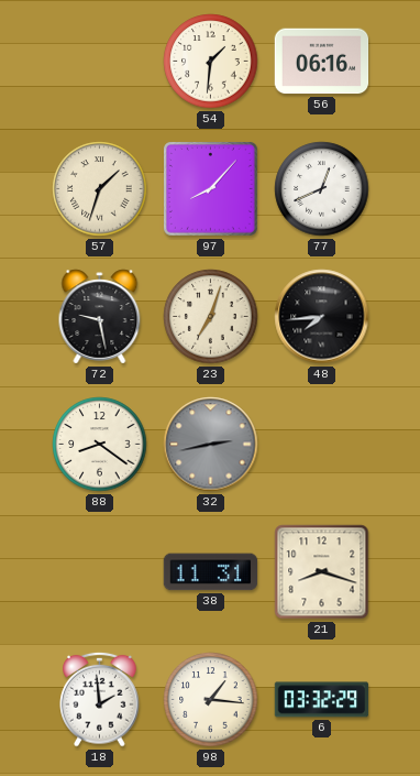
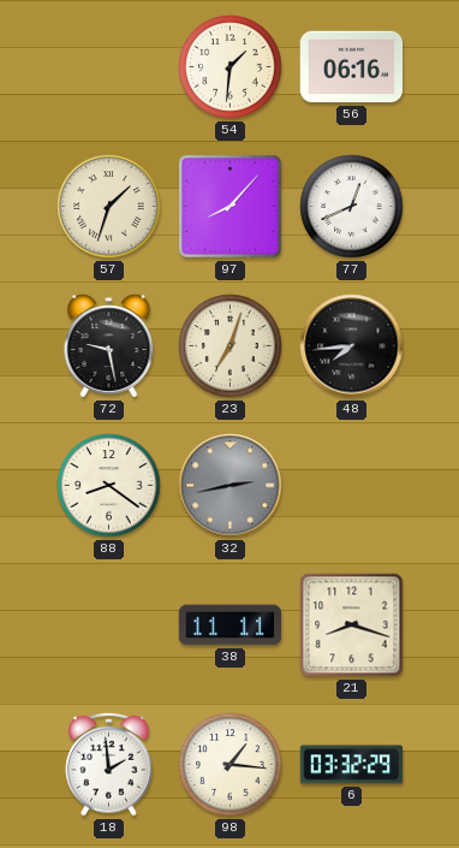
38: 11:31 -> 11:11
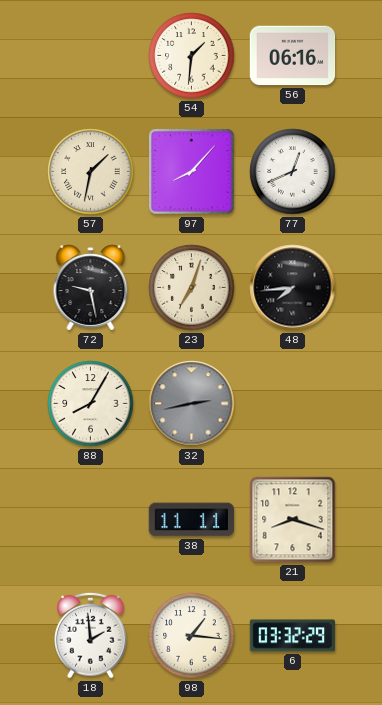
57: 1:33 -> 1:32
88: 8:21 -> 8:05
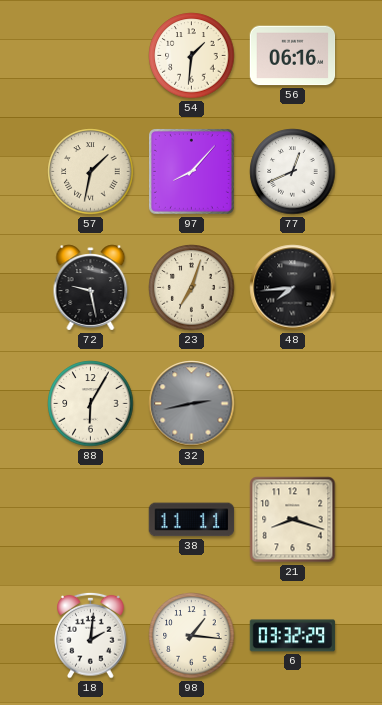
88: 8:05 -> 6:05
18: 1:59 -> 2:01
